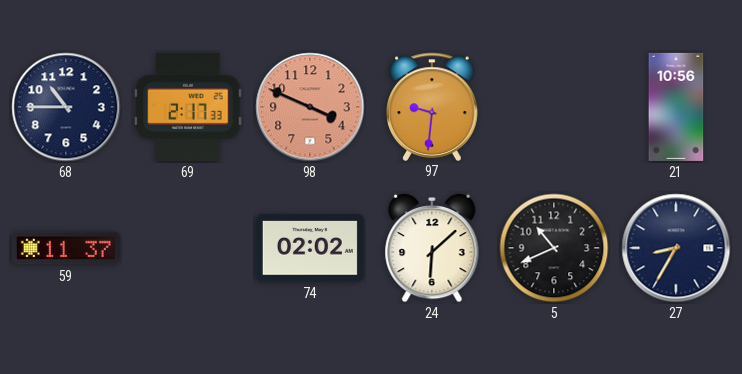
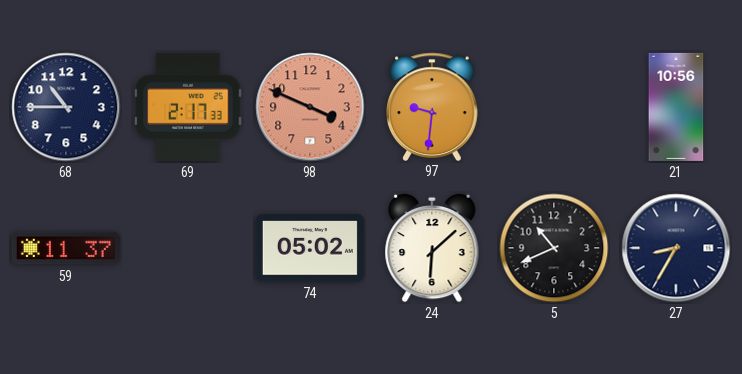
74: 02:02 -> 05:02
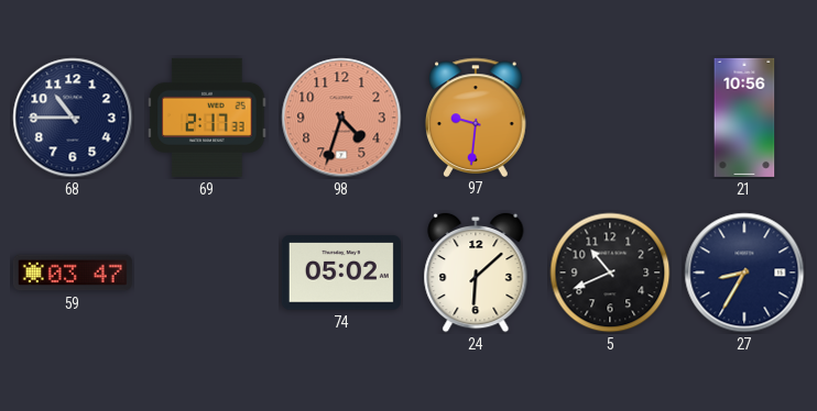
98: 3:49 -> 4:33
59: 11:37 -> 03:47
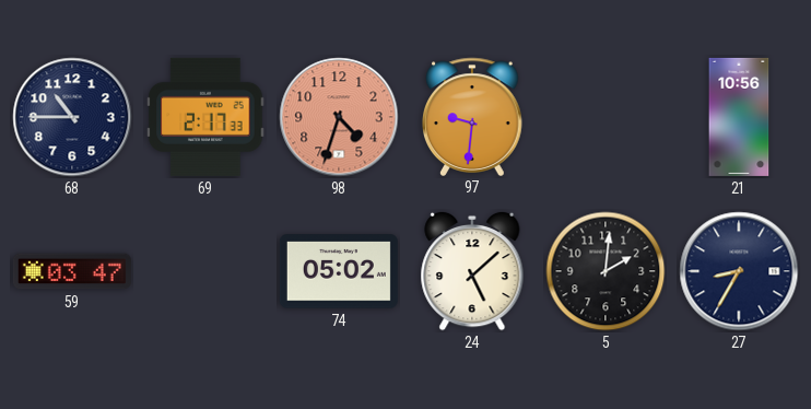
24: 6:08 -> 5:08
5: 10:41 -> 2:01
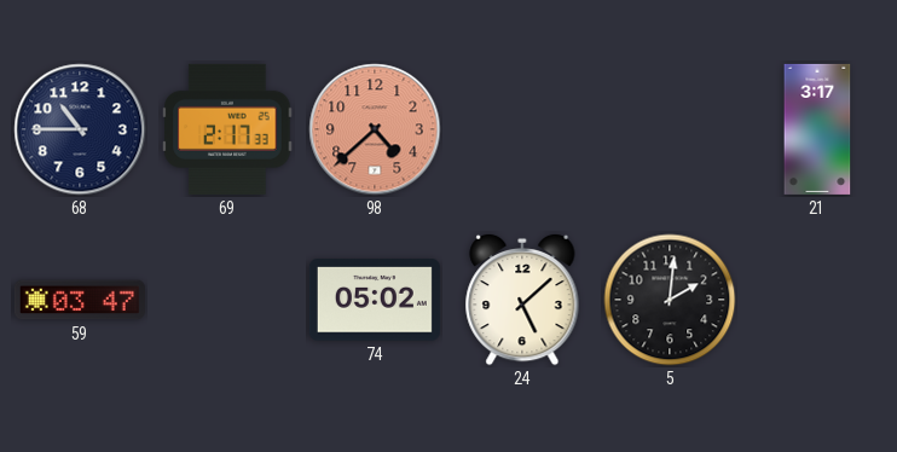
98: 4:33 -> 4:38
97: 9:31 -> none
21: 10:56 -> 3:17
27: 8:35 -> none
